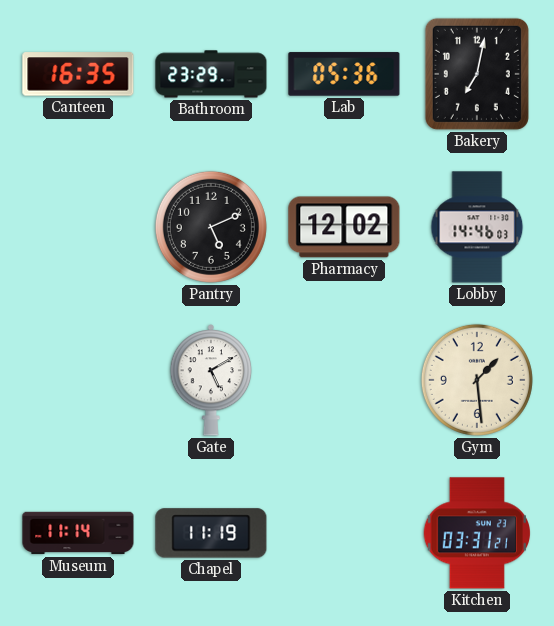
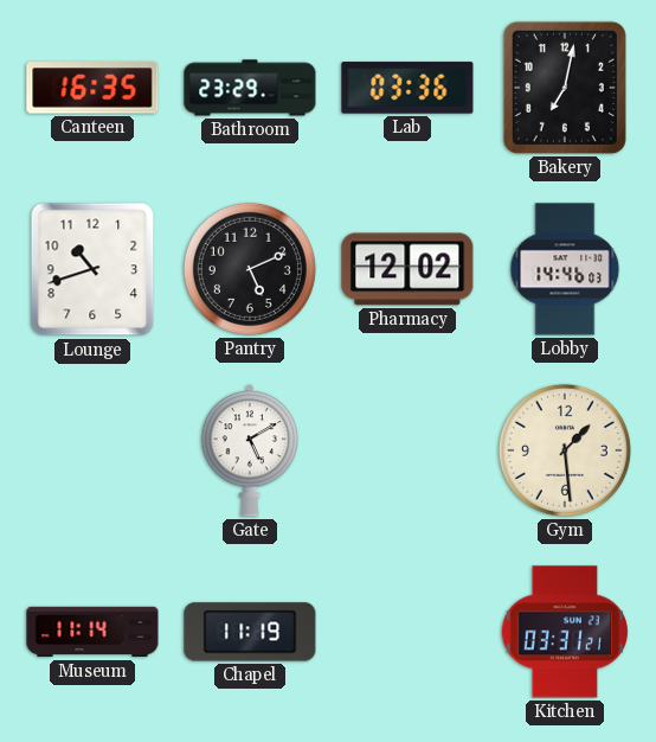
Lab: 05:36 -> 03:36
Lounge: none -> 10:42
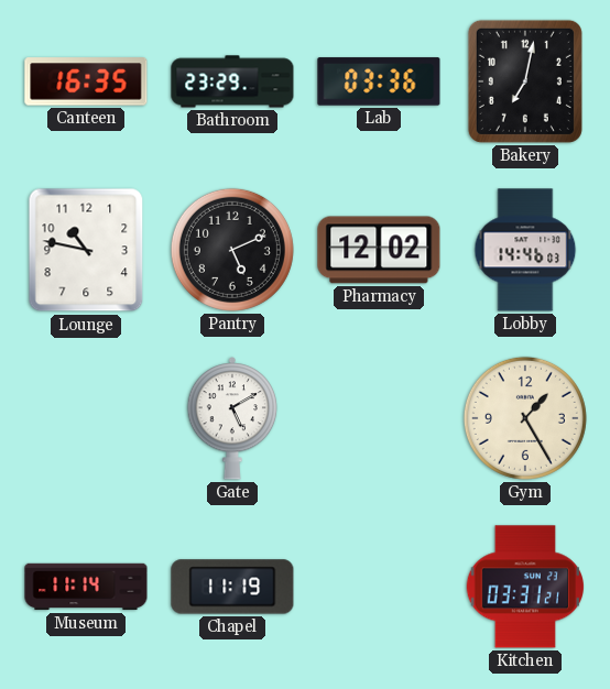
Lounge: 10:42 -> 10:47
Gym: 1:29 -> 1:25
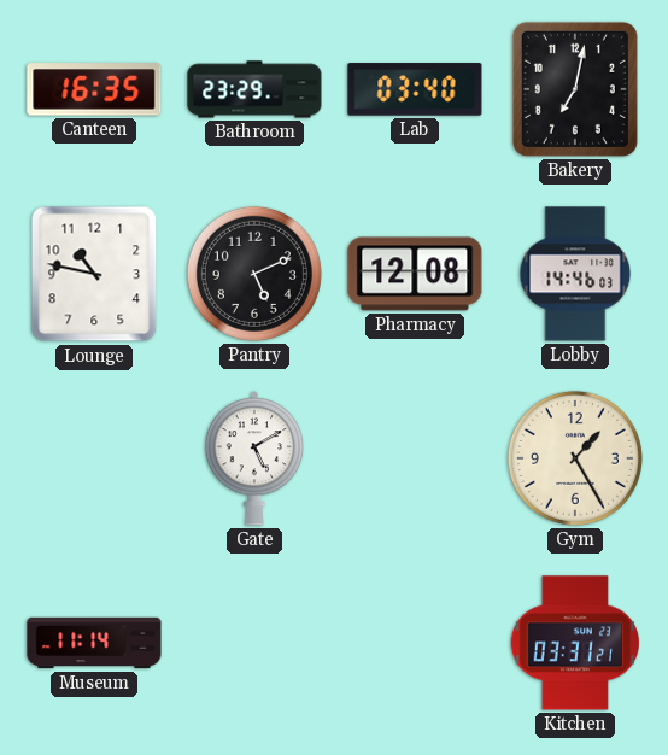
Lab: 03:36 -> 03:40
Pharmacy: 12:02 -> 12:08
Chapel: 11:19 -> none
